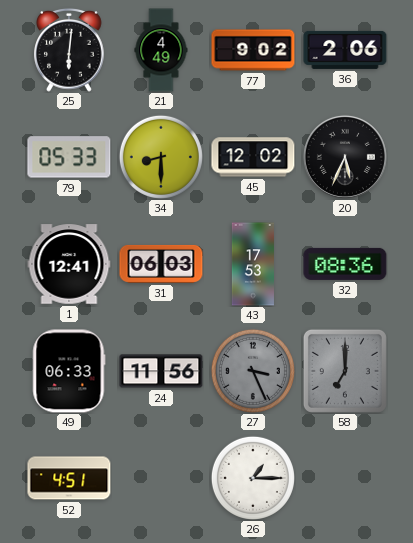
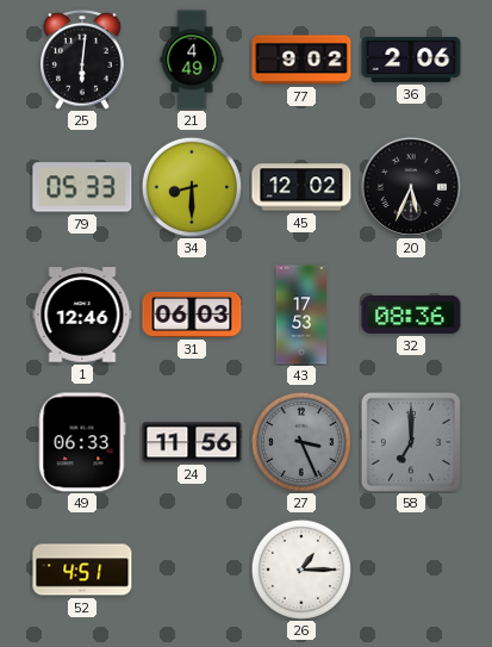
1: 12:41 -> 12:46
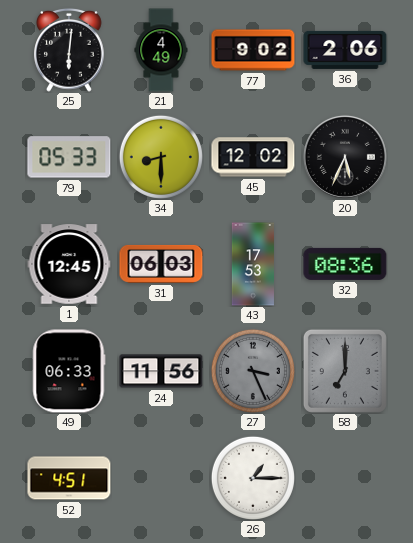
1: 12:46 -> 12:45
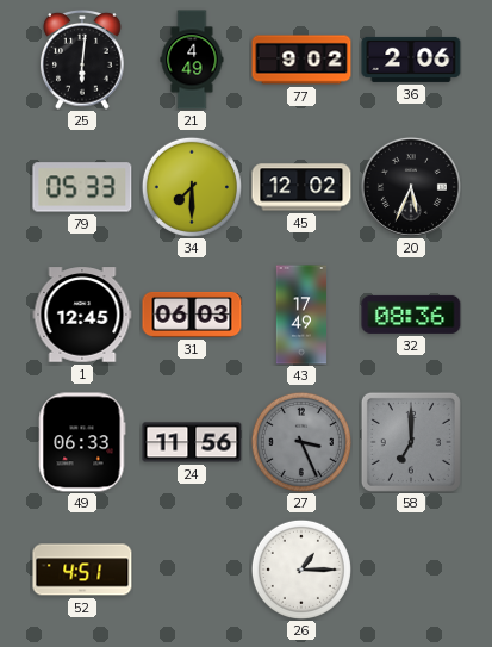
34: 8:30 -> 7:30
43: 17:53 -> 17:49
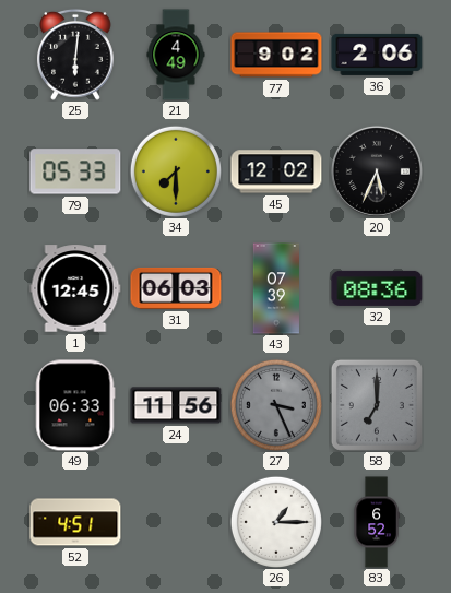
43: 17:49 -> 07:39
83: none -> 6:52
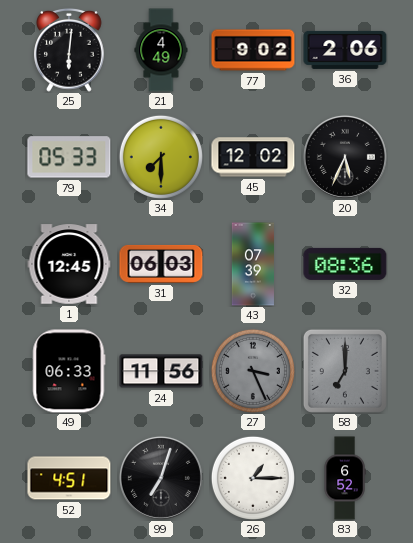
99: none -> 7:03
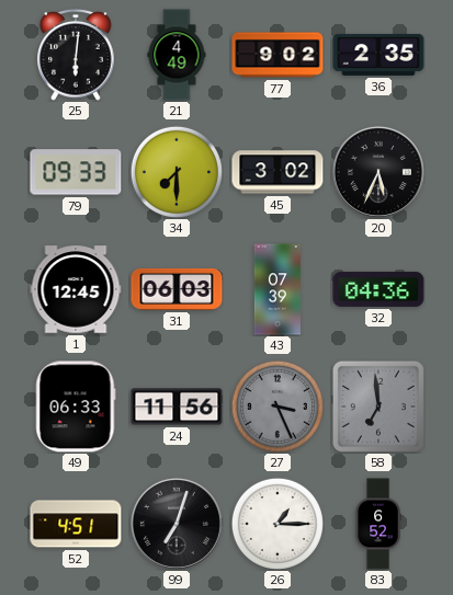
36: 2:06 -> 2:35
79: 05:33 -> 09:33
45: 12:02 -> 3:02
32: 08:36 -> 04:36
58: 7:00 -> 6:59
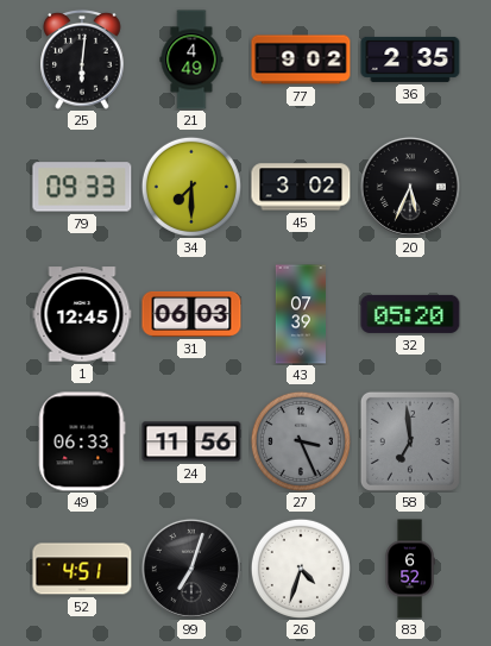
32: 04:36 -> 05:20
26: 1:15 -> 4:33
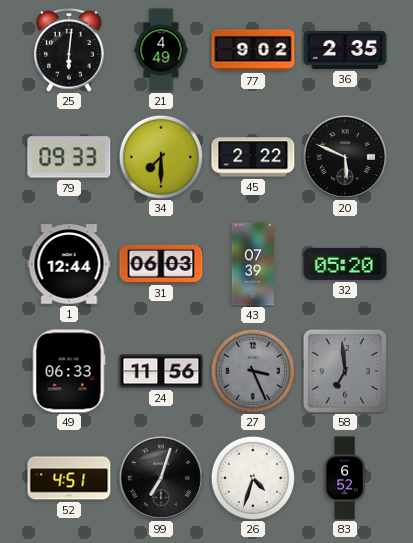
45: 3:02 -> 2:22
20: 5:34 -> 5:49
1: 12:45 -> 12:44
